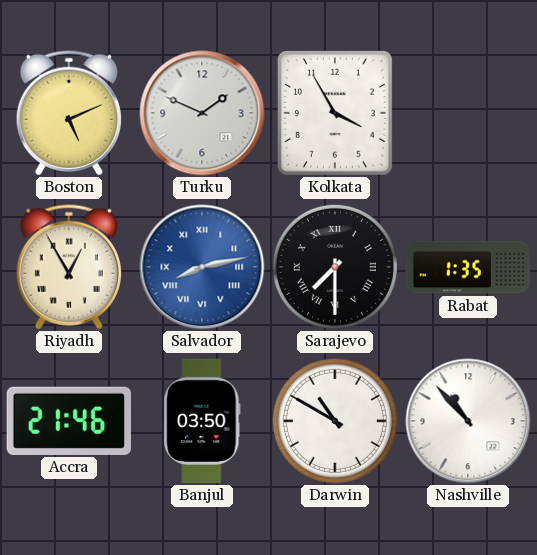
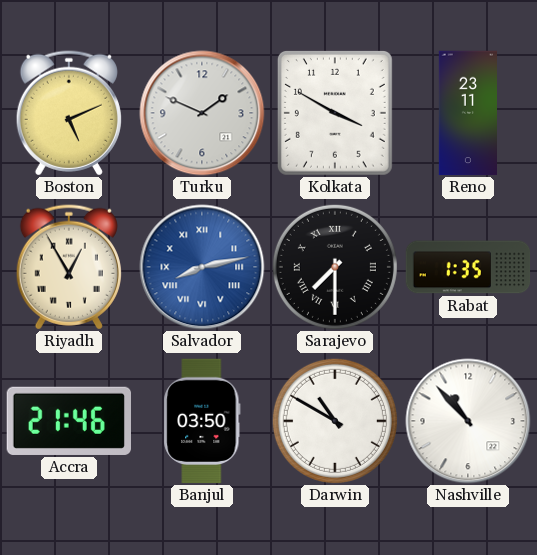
Kolkata: 3:55 -> 3:50
Reno: none -> 23:11
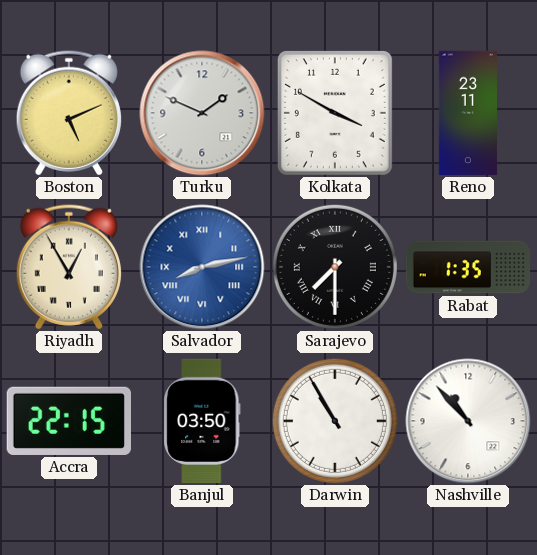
Accra: 21:46 -> 22:15
Darwin: 10:50 -> 10:55
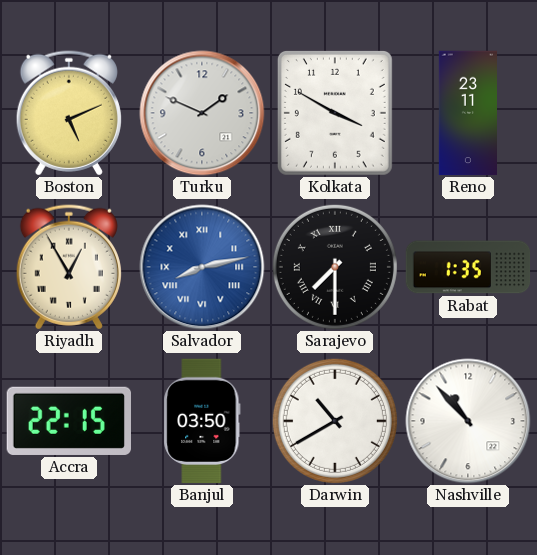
Darwin: 10:55 -> 10:40
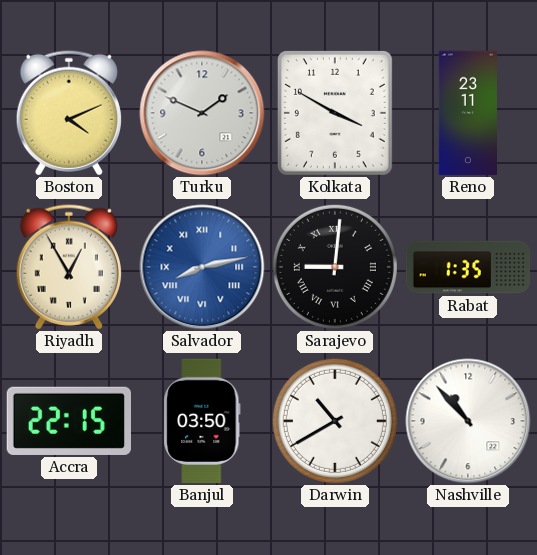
Boston: 5:11 -> 4:11
Sarajevo: 7:30 -> 9:01
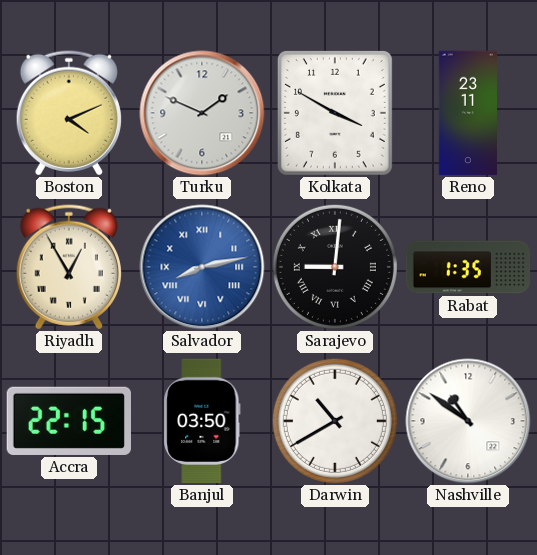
Nashville: 10:53 -> 10:51
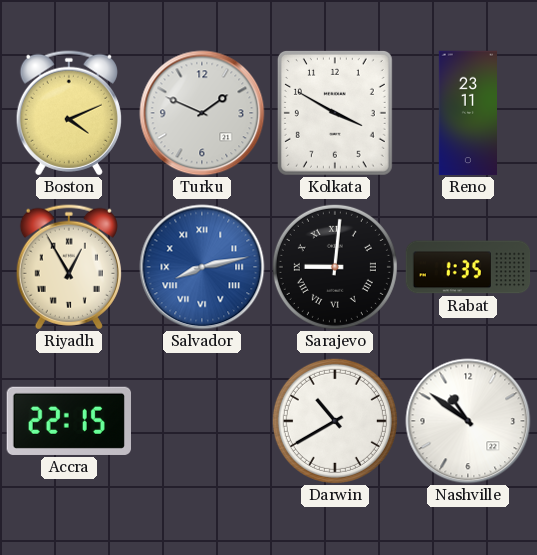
Banjul: 03:50 -> none
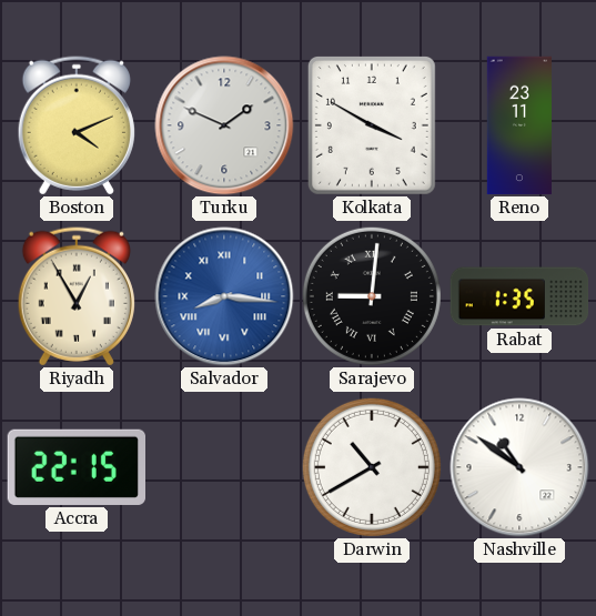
Salvador: 8:13 -> 8:16
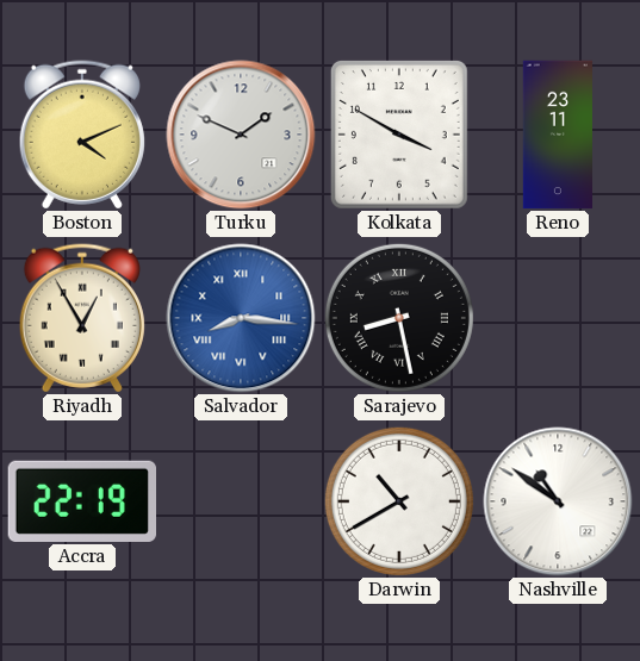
Sarajevo: 9:01 -> 8:28
Rabat: 1:35 -> none
Accra: 22:15 -> 22:19
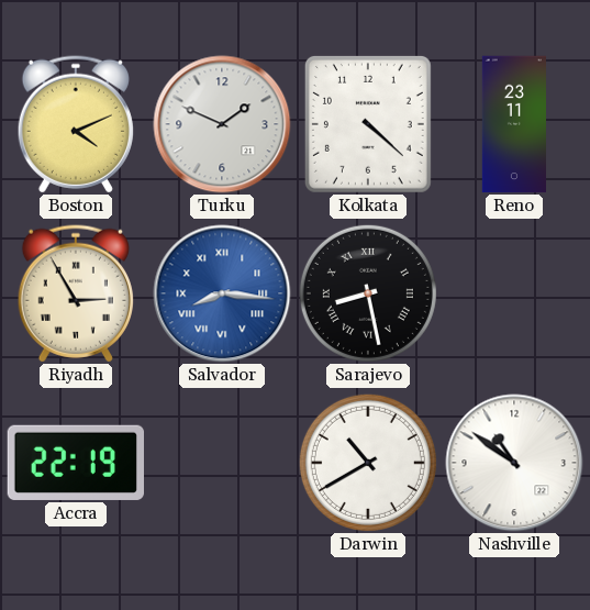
Kolkata: 3:50 -> 4:22
Riyadh: 12:55 -> 2:55
